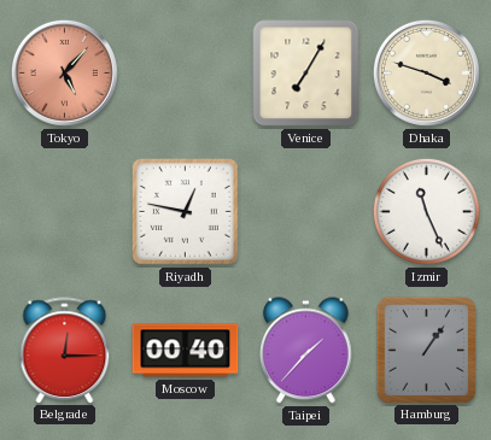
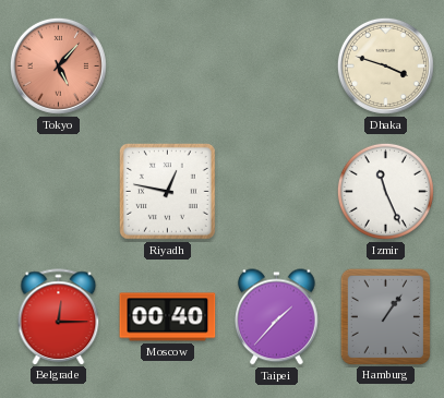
Venice: 7:05 -> none
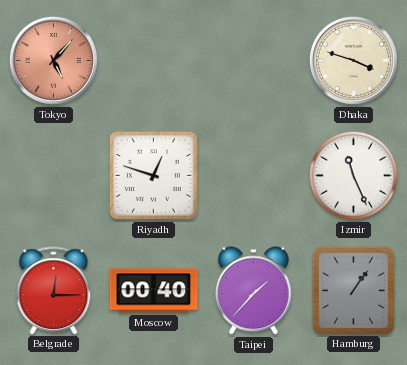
Riyadh: 12:47 -> 12:48
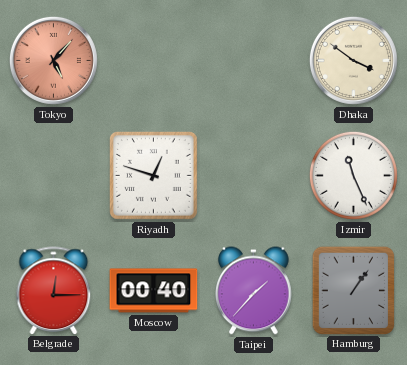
Dhaka: 3:48 -> 3:51
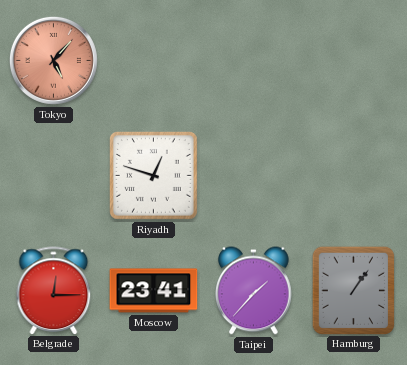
Dhaka: 3:51 -> none
Izmir: 11:26 -> none
Moscow: 00:40 -> 23:41
